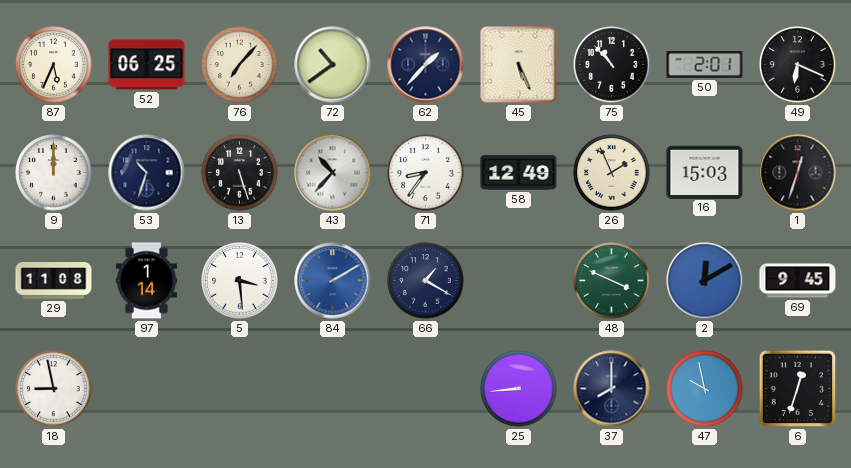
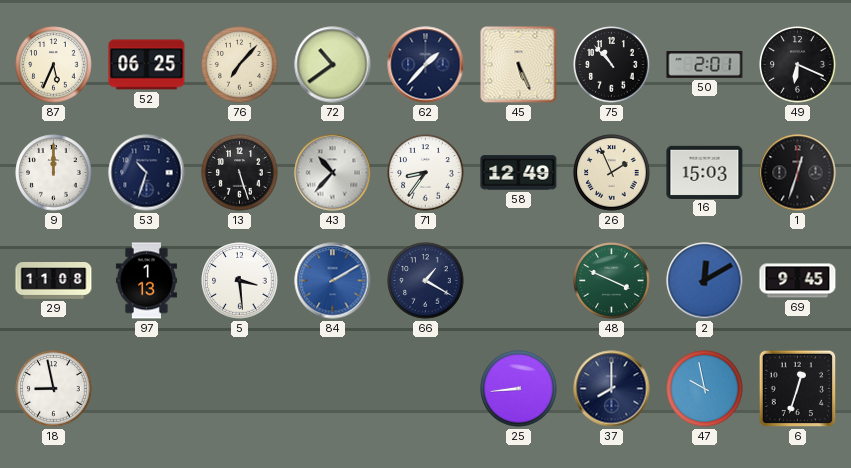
97: 1:14 -> 1:13
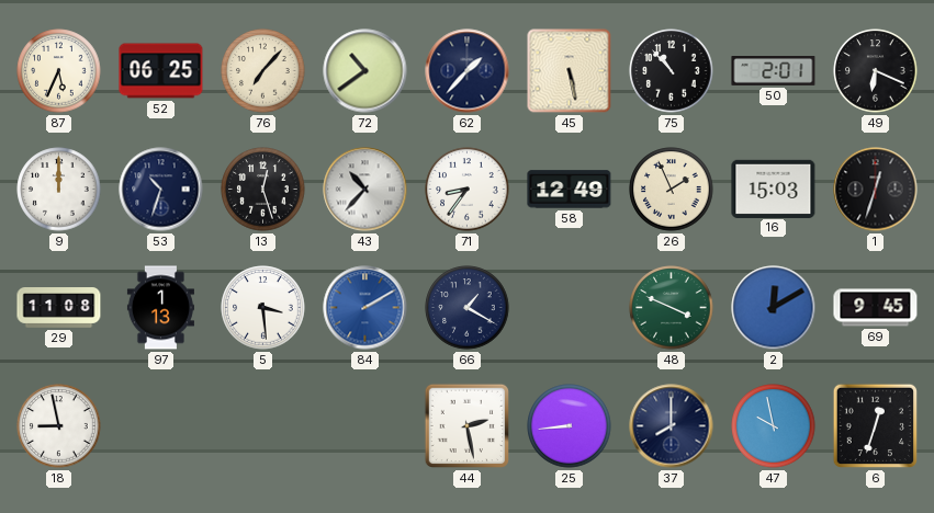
45: 5:26 -> 5:28
13: 5:27 -> 12:27
44: none -> 2:28
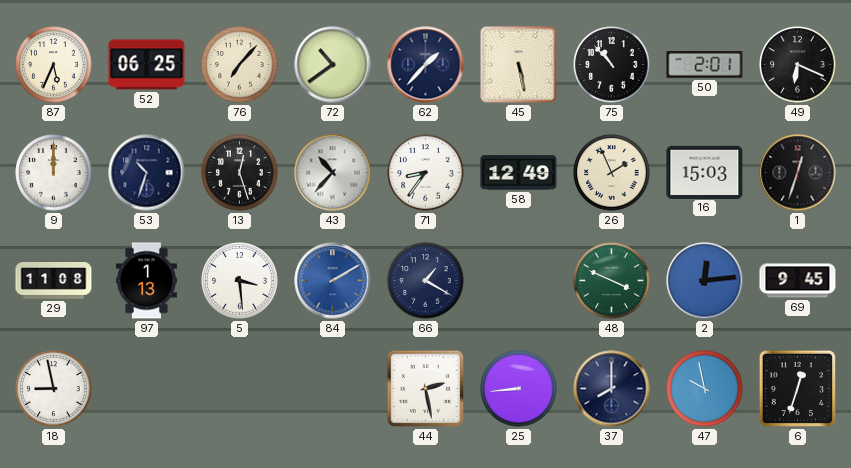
2: 12:10 -> 12:14
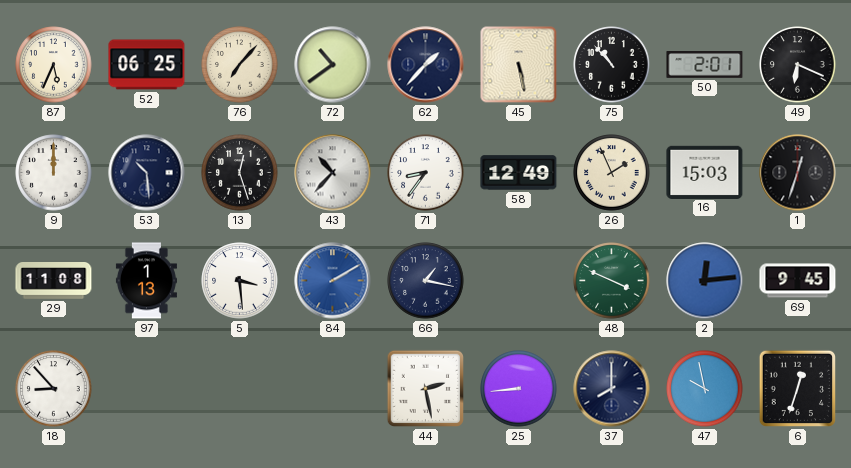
53: 10:33 -> 10:29
66: 1:20 -> 1:17
18: 8:58 -> 8:53
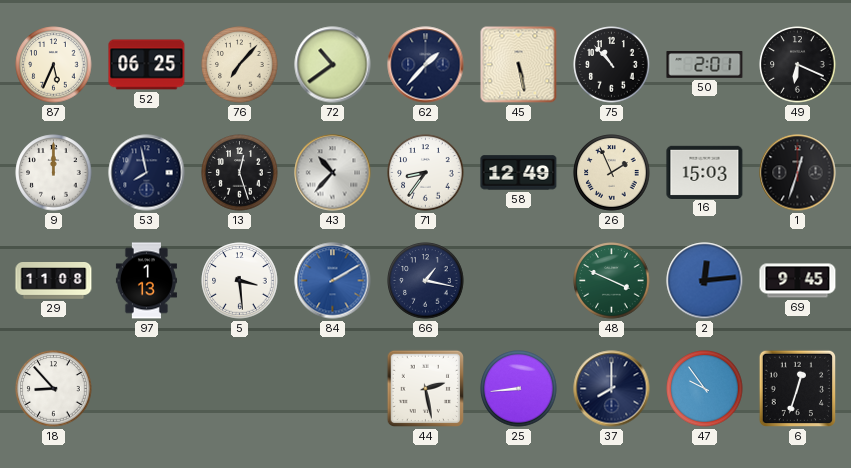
53: 10:29 -> 7:58
47: 9:58 -> 9:54
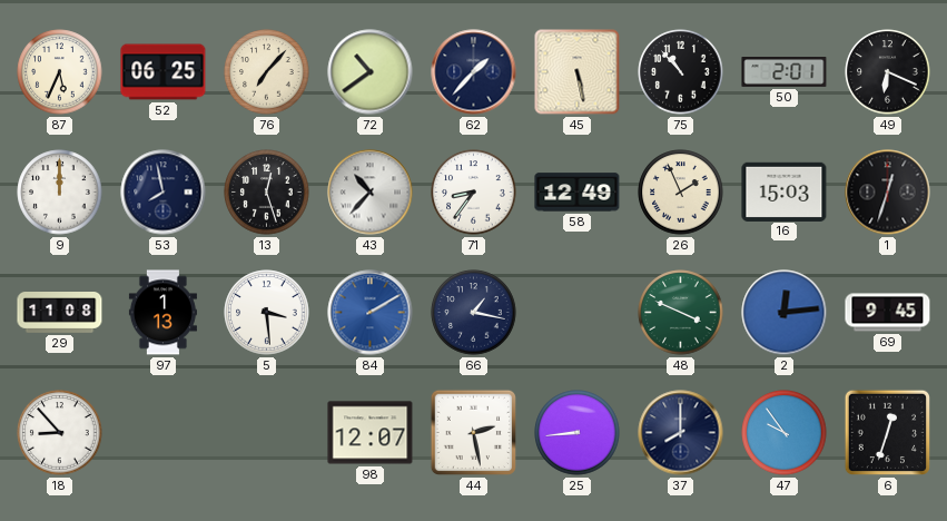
98: none -> 12:07
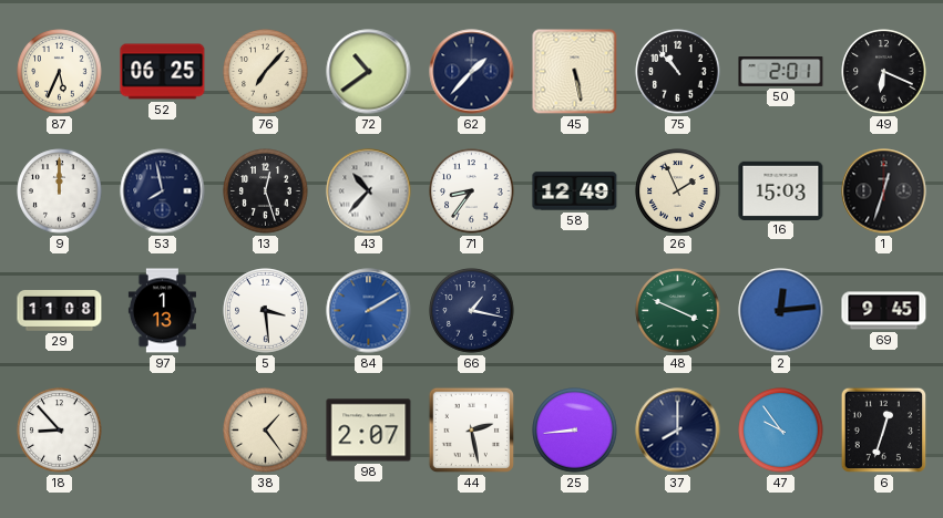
38: none -> 1:24
98: 12:07 -> 2:07
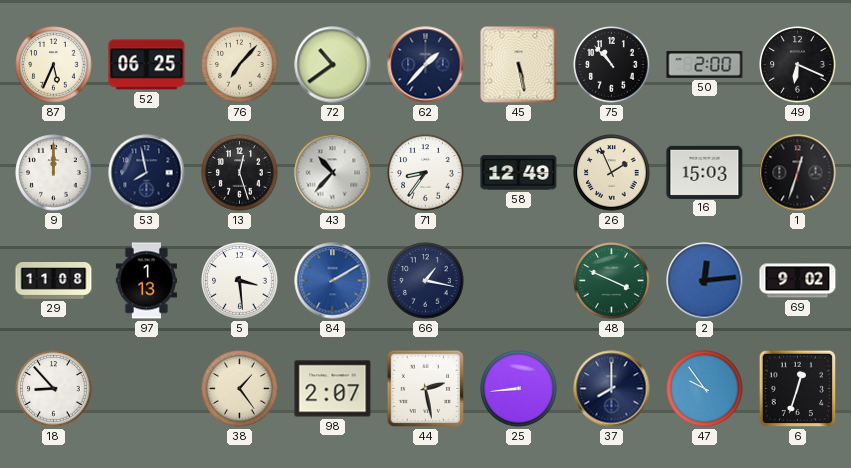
50: 2:01 -> 2:00
69: 9:45 -> 9:02
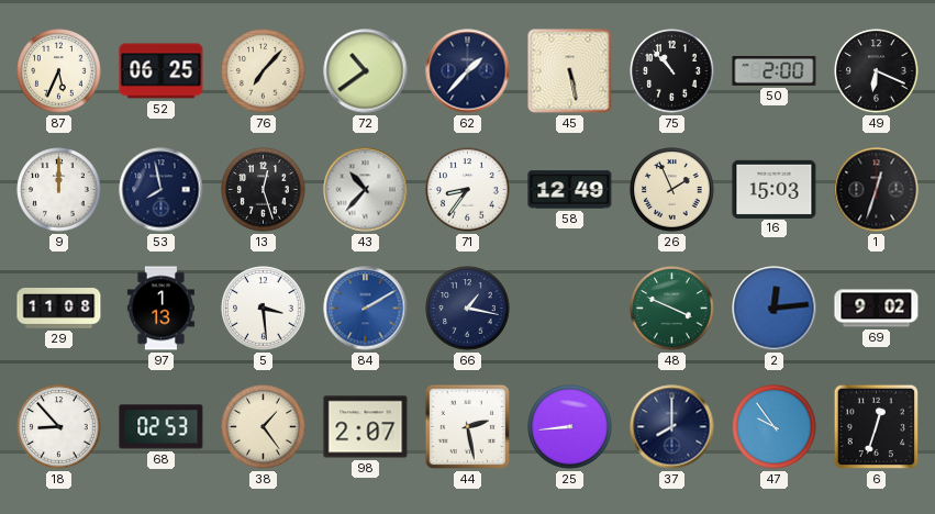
68: none -> 02:53
